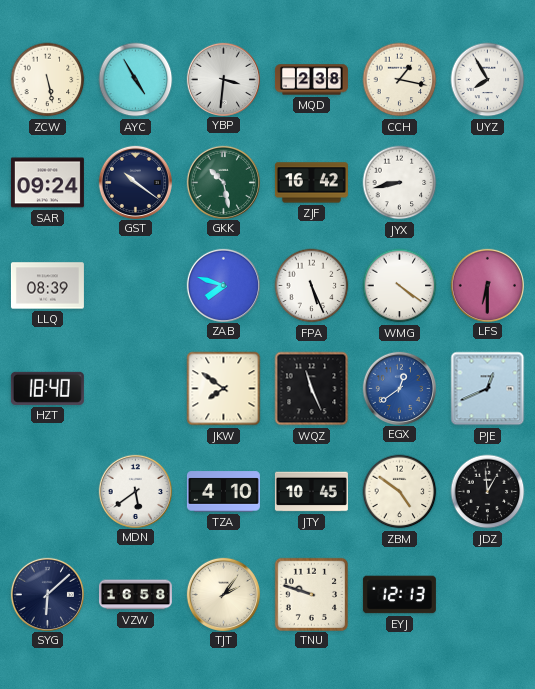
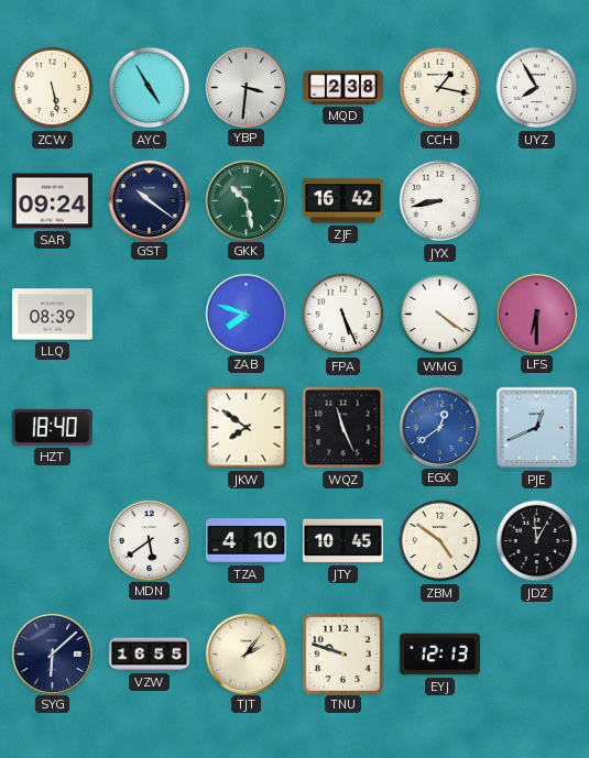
VZW: 16:58 -> 16:55
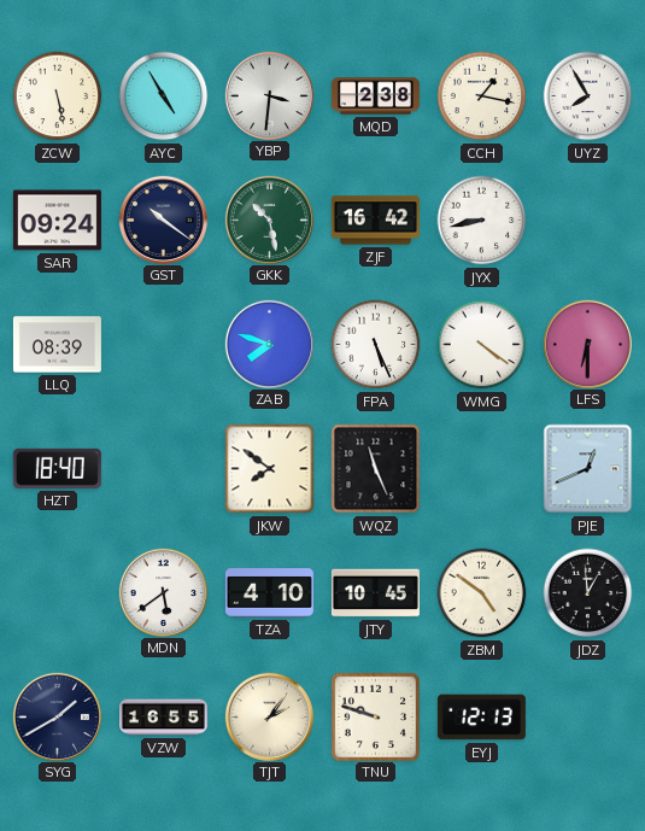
EGX: 12:39 -> none
SYG: 6:08 -> 1:40
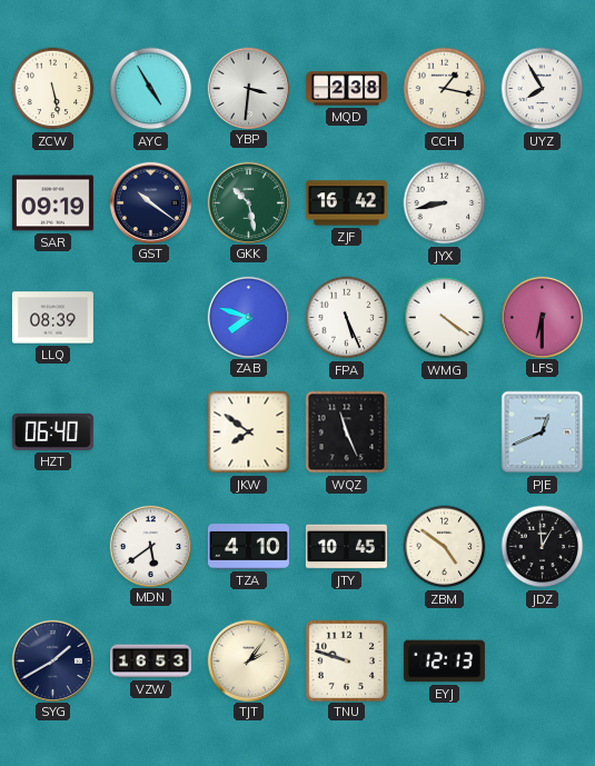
SAR: 09:24 -> 09:19
HZT: 18:40 -> 06:40
VZW: 16:55 -> 16:53
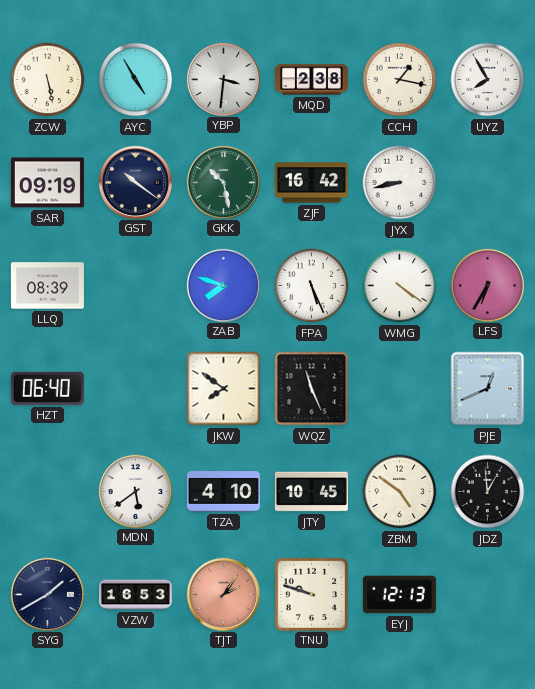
LFS: 6:30 -> 6:35
TJT dial: cream -> salmon
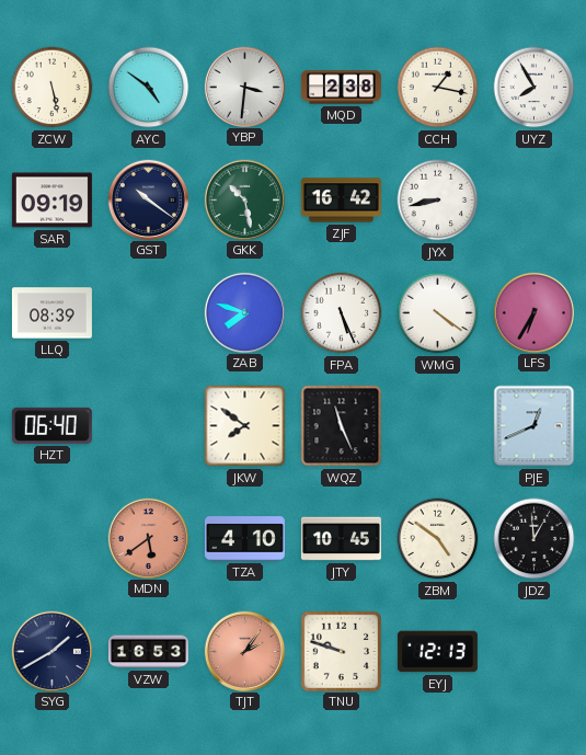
AYC: 4:55 -> 4:51
MDN dial: white -> salmon
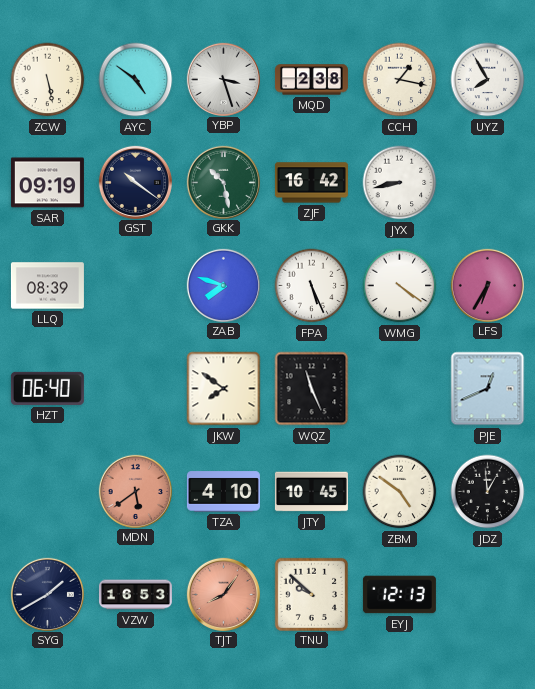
YBP: 3:31 -> 3:27
TJT: 2:06 -> 8:06
TNU: 9:48 -> 9:52
